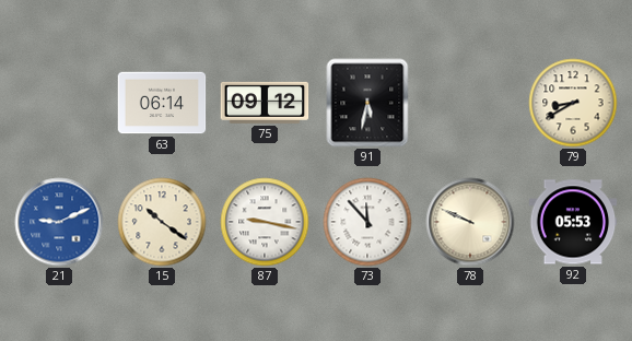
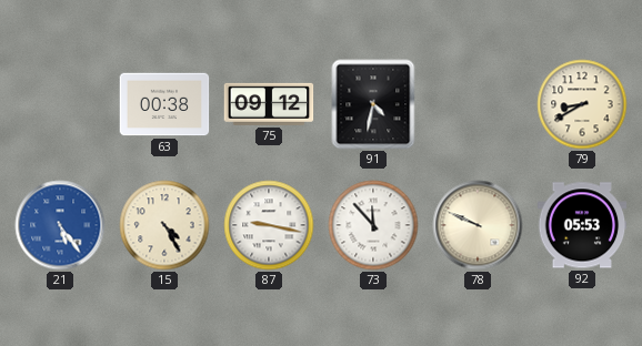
63: 06:14 -> 00:38
91: 5:32 -> 4:32
21: 9:11 -> 5:24
15: 10:21 -> 4:25
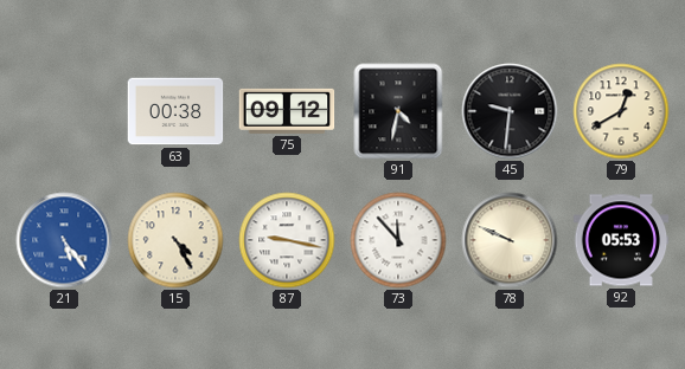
45: none -> 9:31
79: 8:40 -> 12:40
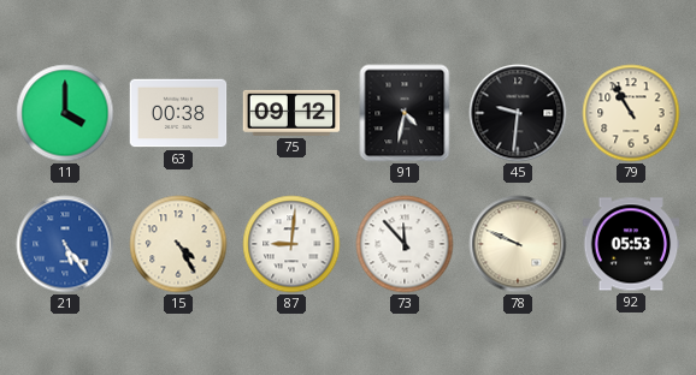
11: none -> 4:00
79: 12:40 -> 10:55
87: 9:17 -> 9:01
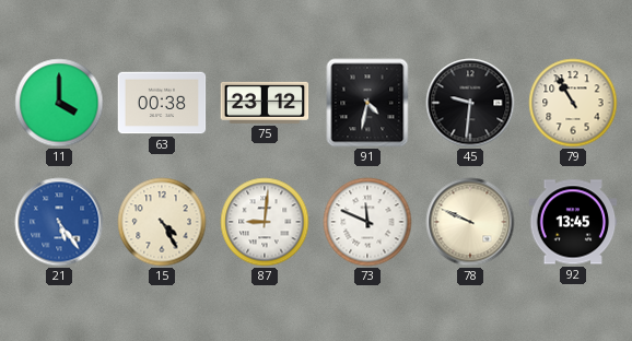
75: 09:12 -> 23:12
73: 11:53 -> 11:49
92: 05:53 -> 13:45
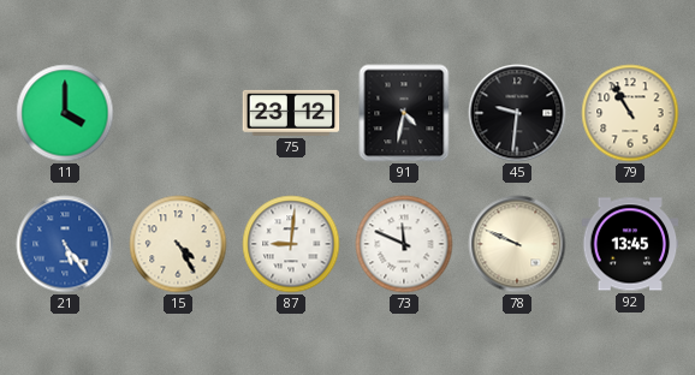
63: 00:38 -> none
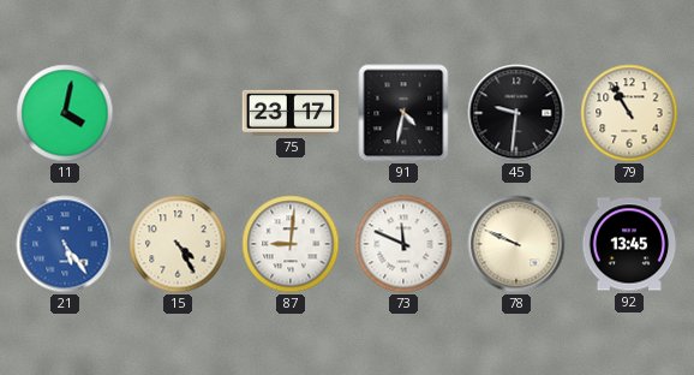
11: 4:00 -> 4:02
75: 23:12 -> 23:17
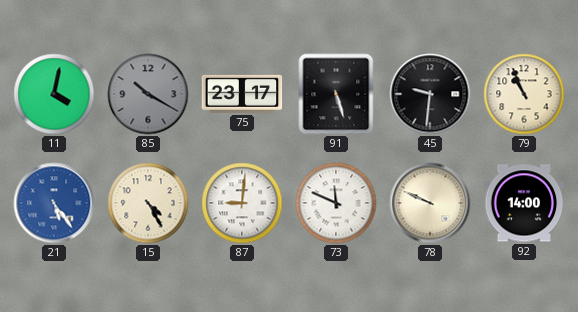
85: none -> 10:20
91: 4:32 -> 5:27
79: 10:55 -> 10:56
92: 13:45 -> 14:00
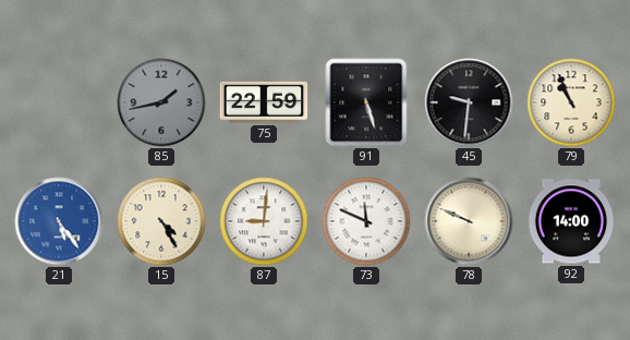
11: 4:02 -> none
85: 10:20 -> 1:43
75: 23:17 -> 22:59
